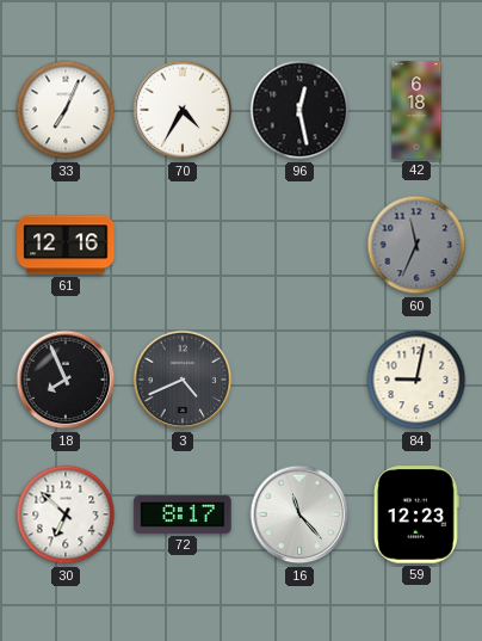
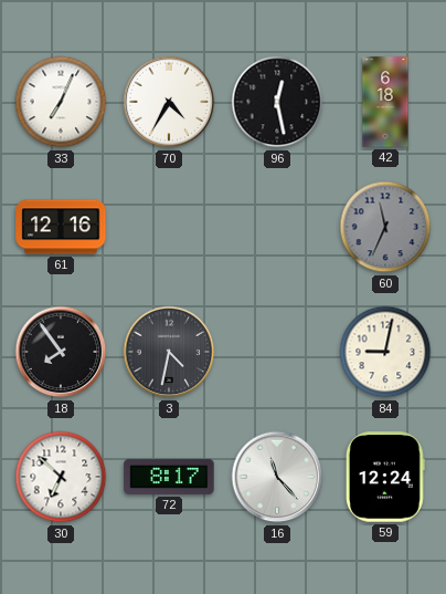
18: 7:56 -> 7:54
3: 4:41 -> 4:32
59: 12:23 -> 12:24
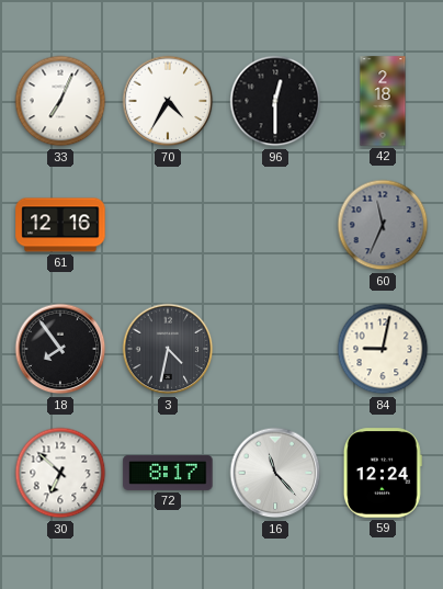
96: 12:28 -> 12:30
42: 6:18 -> 2:18
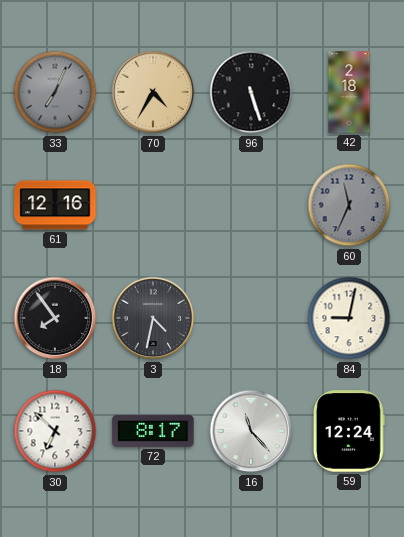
33 dial: white -> grey
70 dial: white -> champagne
96: 12:30 -> 5:27
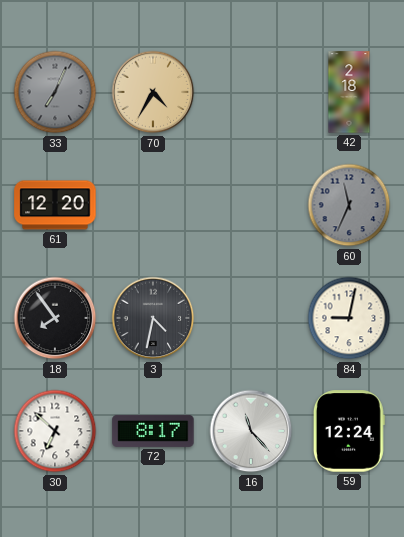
96: 5:27 -> none
61: 12:16 -> 12:20
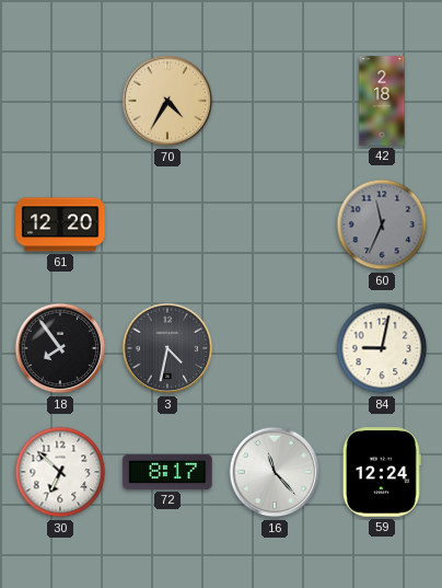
33: 7:04 -> none
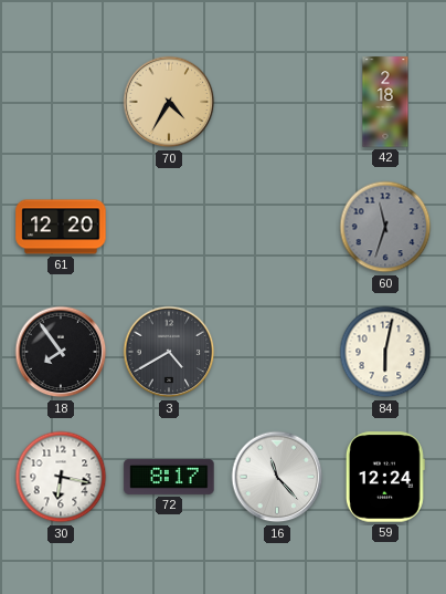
60: 11:34 -> 11:33
3: 4:32 -> 4:40
84: 9:02 -> 6:02
30: 6:52 -> 6:17
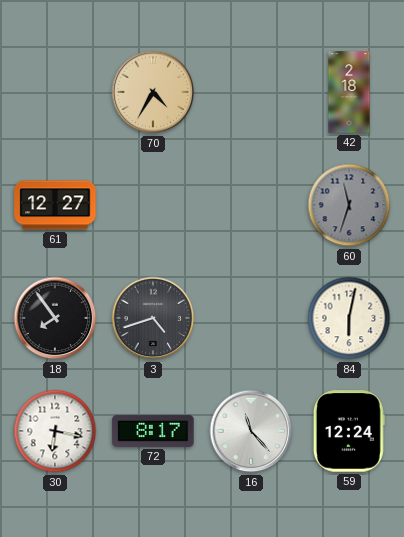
61: 12:20 -> 12:27
3: 4:40 -> 4:42
